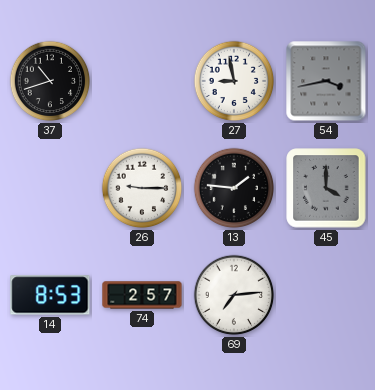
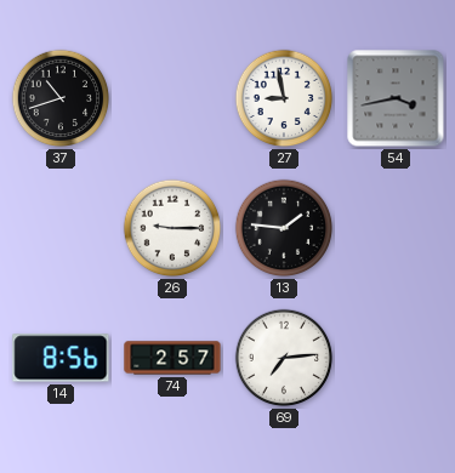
45: 4:00 -> none
14: 8:53 -> 8:56
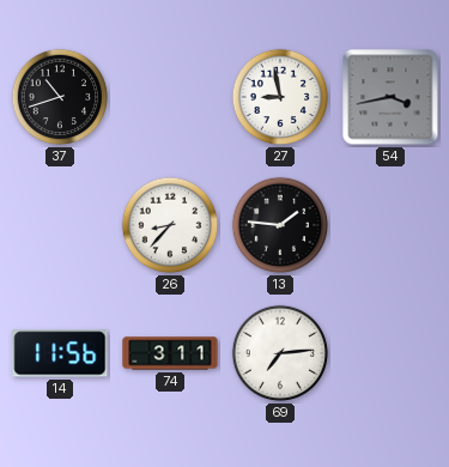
26: 9:15 -> 8:37
14: 8:56 -> 11:56
74: 2:57 -> 3:11
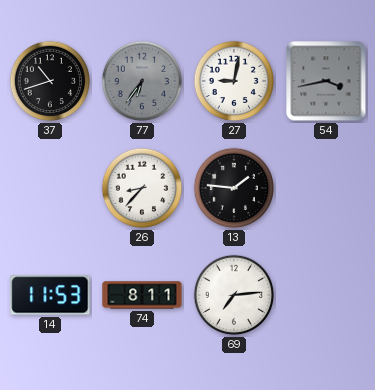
77: none -> 6:36
27: 8:58 -> 9:02
14: 11:56 -> 11:53
74: 3:11 -> 8:11
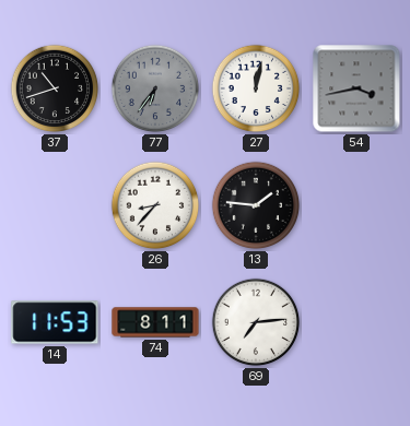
27: 9:02 -> 12:02
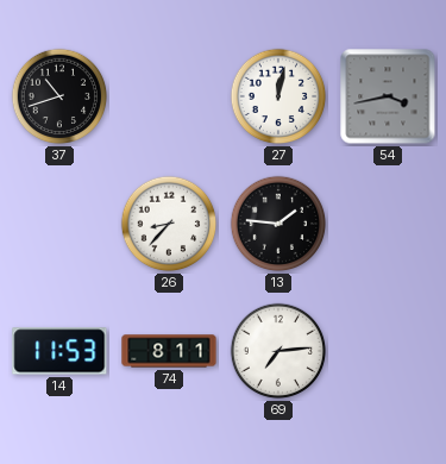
77: 6:36 -> none
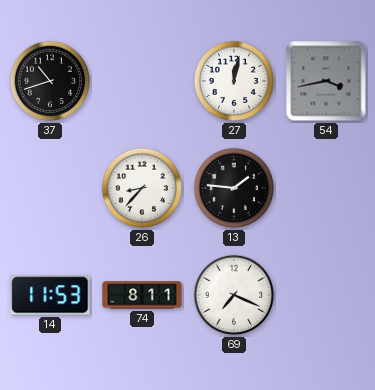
69: 7:14 -> 7:19
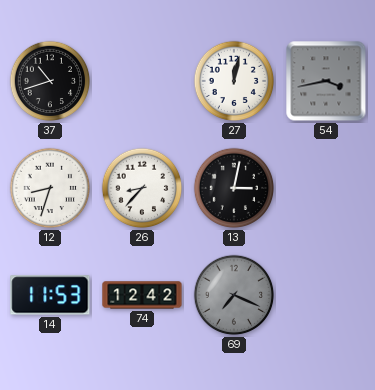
12: none -> 8:33
13: 1:46 -> 3:02
74: 8:11 -> 12:42
69 dial: white -> grey
